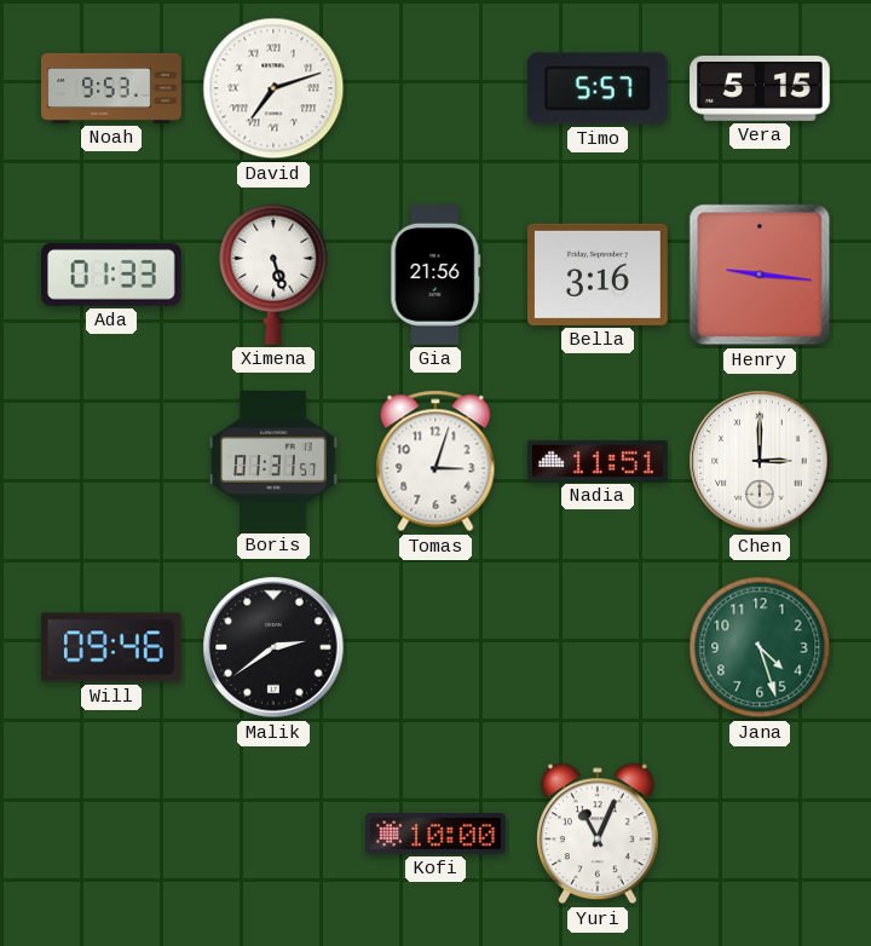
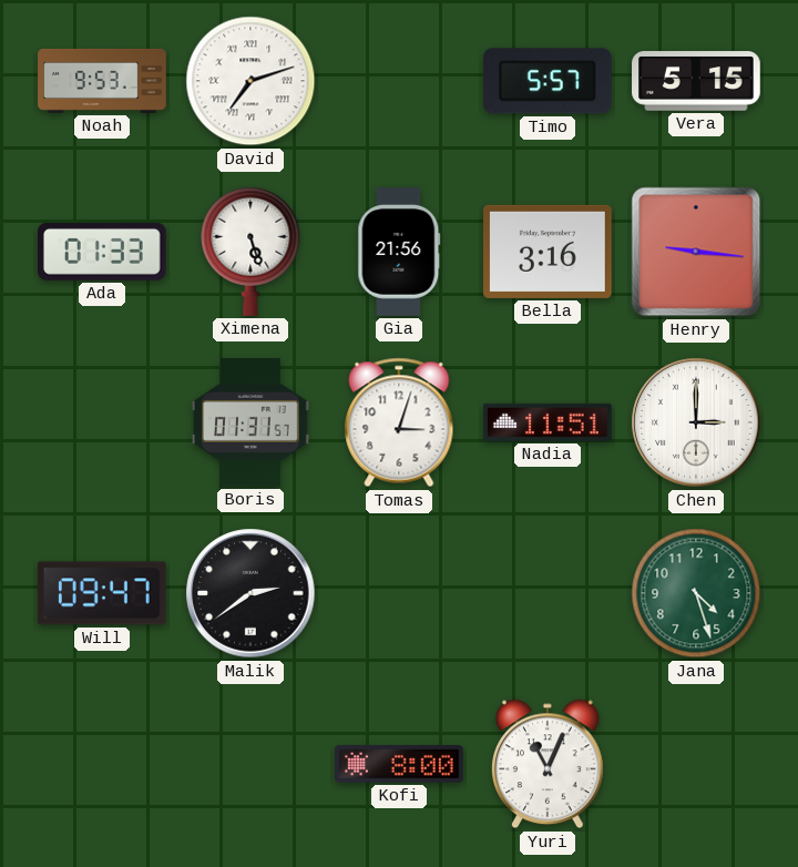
Will: 09:46 -> 09:47
Kofi: 10:00 -> 8:00
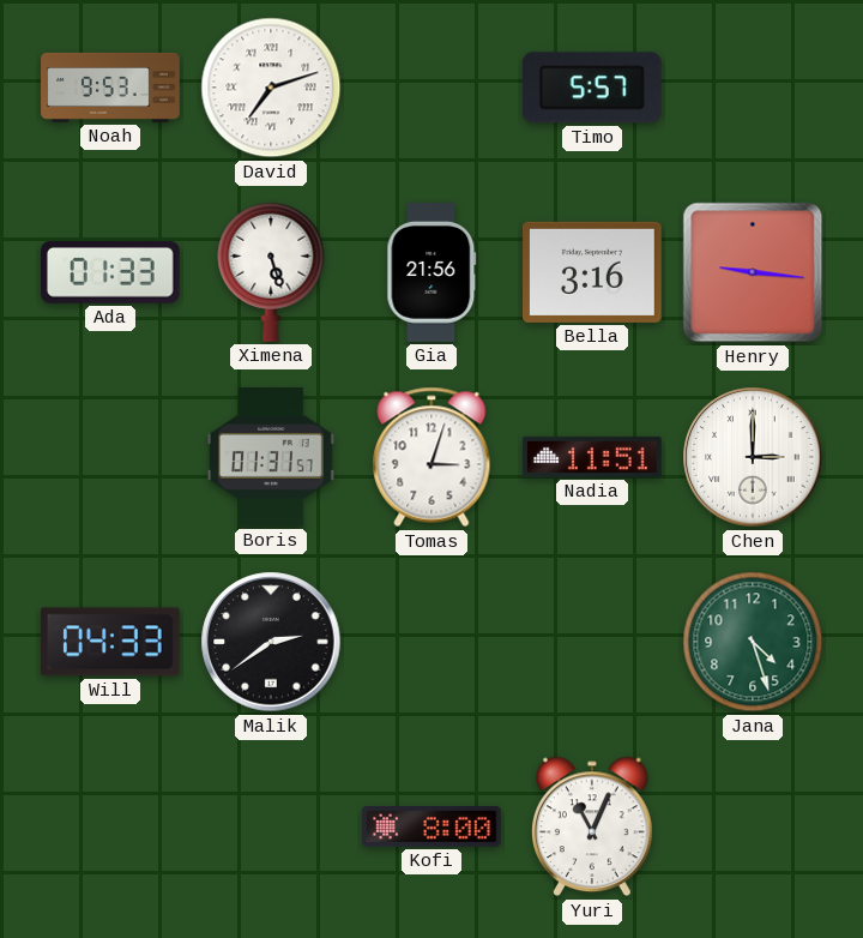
Vera: 5:15 -> none
Will: 09:47 -> 04:33
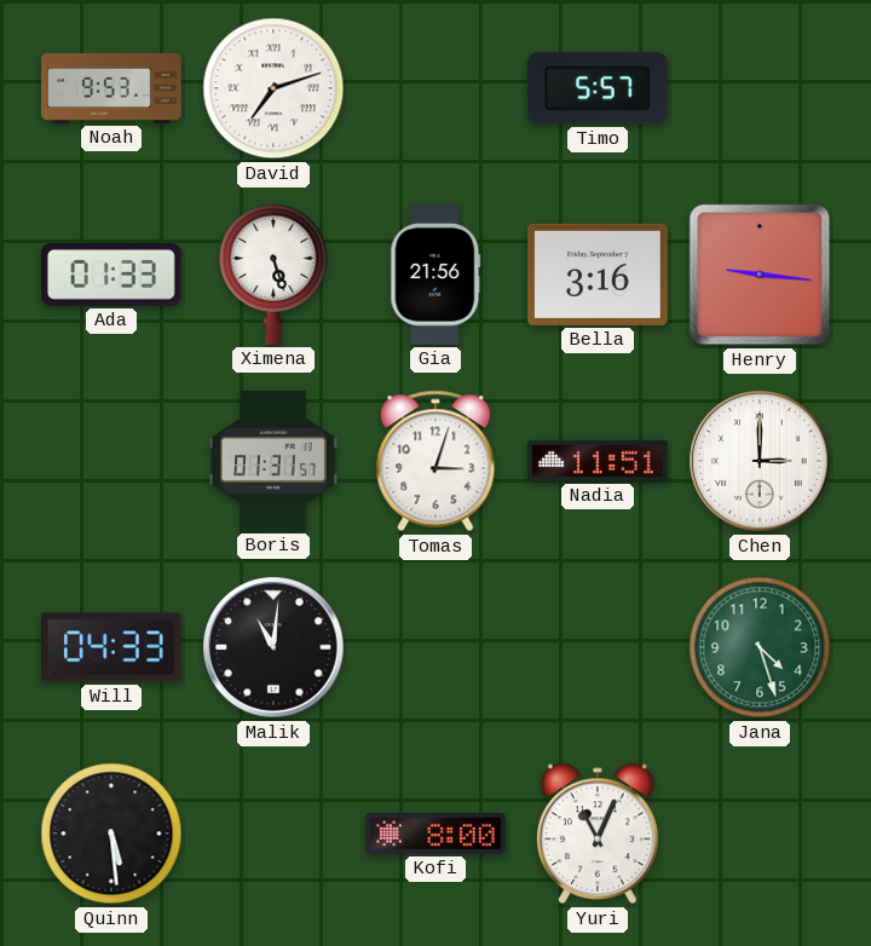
Malik: 2:39 -> 11:01
Quinn: none -> 5:29
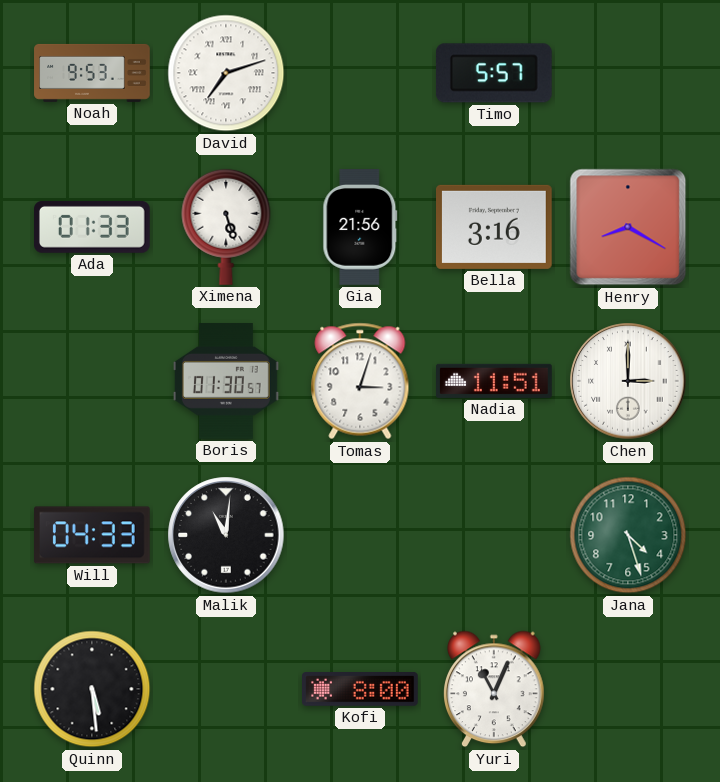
Henry: 9:16 -> 8:20
Boris: 01:31 -> 01:30
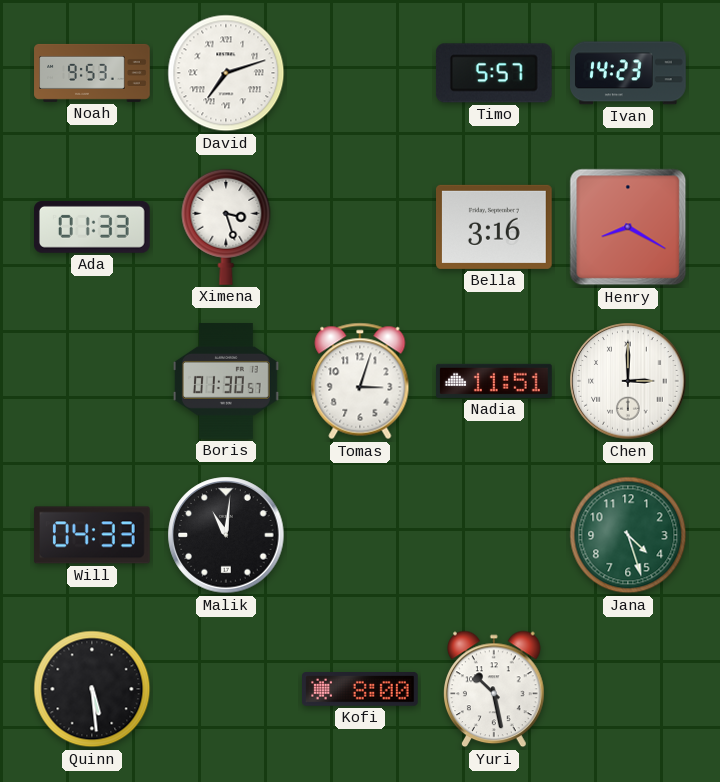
Ivan: none -> 14:23
Ximena: 5:27 -> 3:27
Gia: 21:56 -> none
Yuri: 11:04 -> 10:28
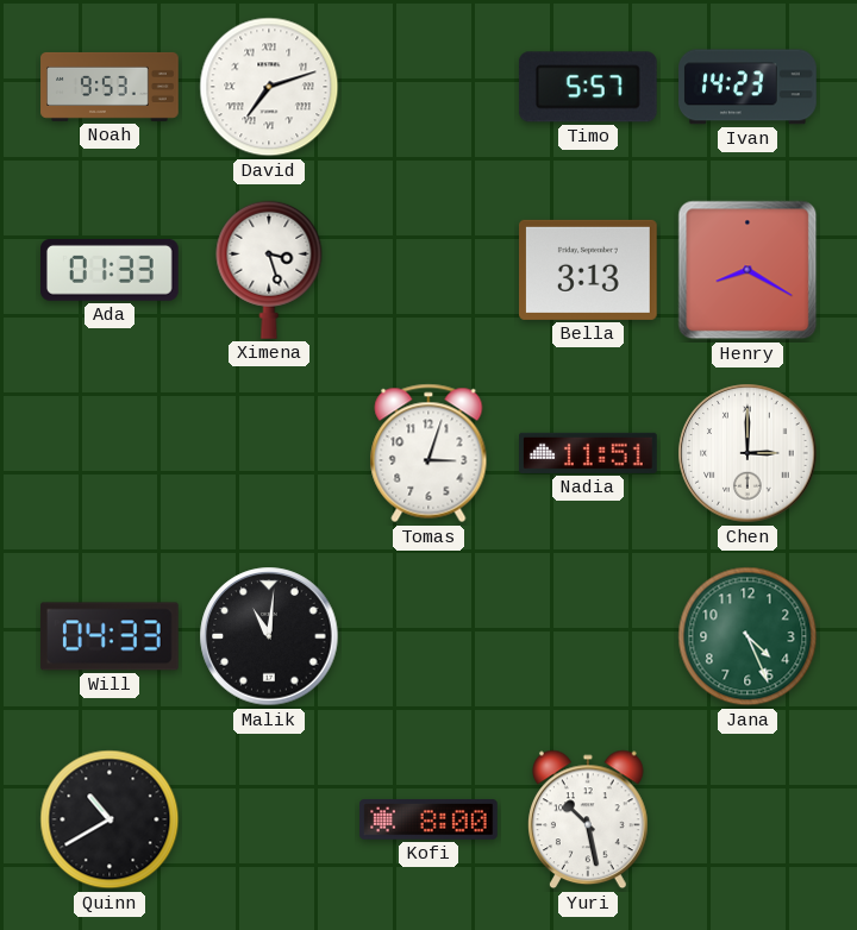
Bella: 3:16 -> 3:13
Boris: 01:30 -> none
Jana: 4:27 -> 4:26
Quinn: 5:29 -> 10:40
